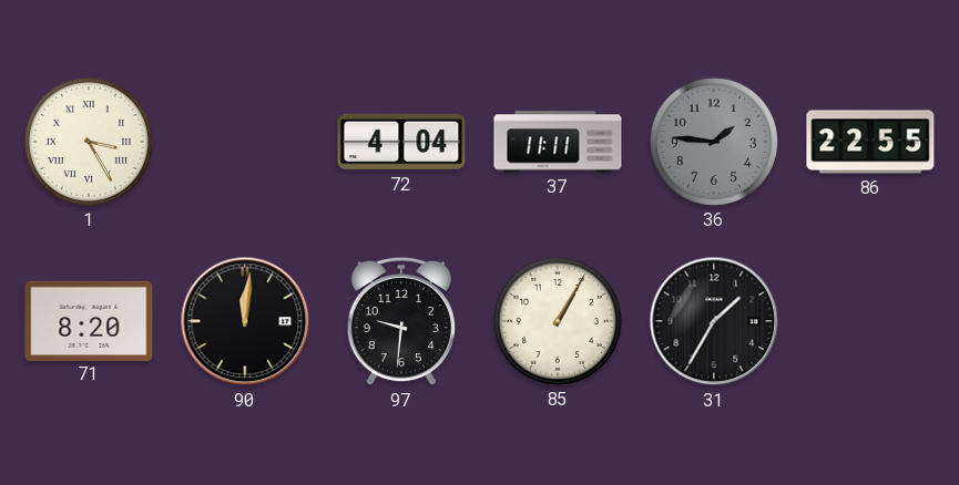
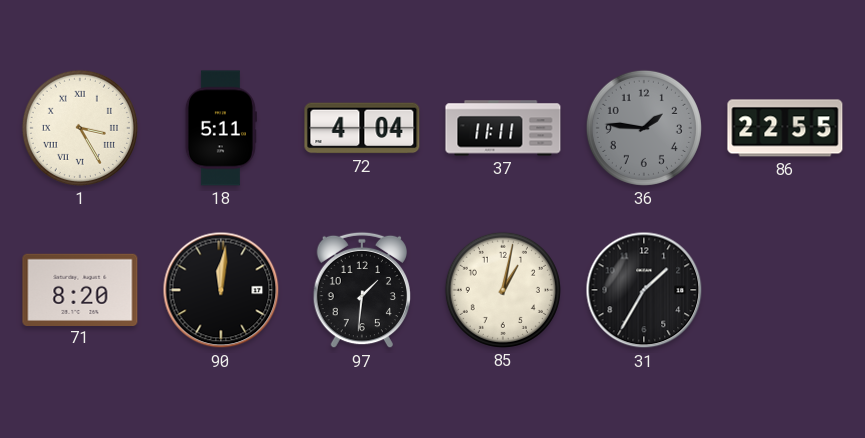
18: none -> 5:11
97: 9:31 -> 1:31
85: 1:05 -> 1:02
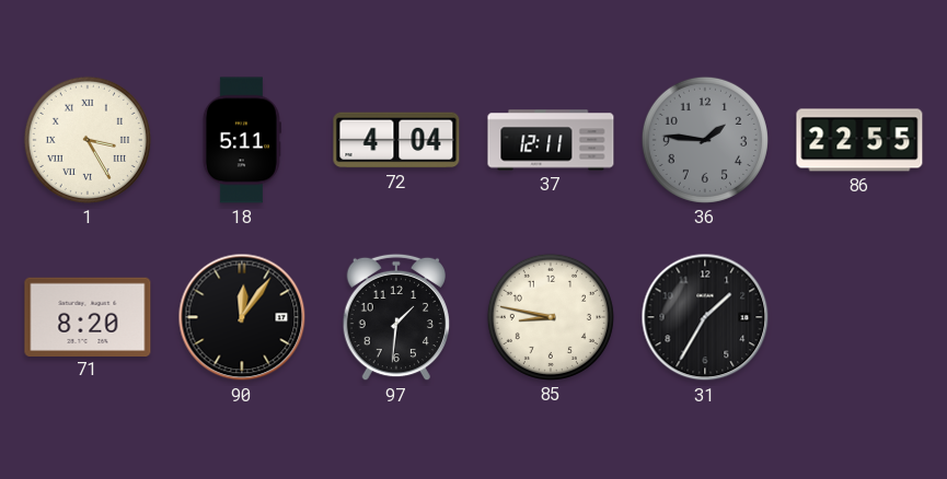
37: 11:11 -> 12:11
90: 12:01 -> 12:06
85: 1:02 -> 8:47
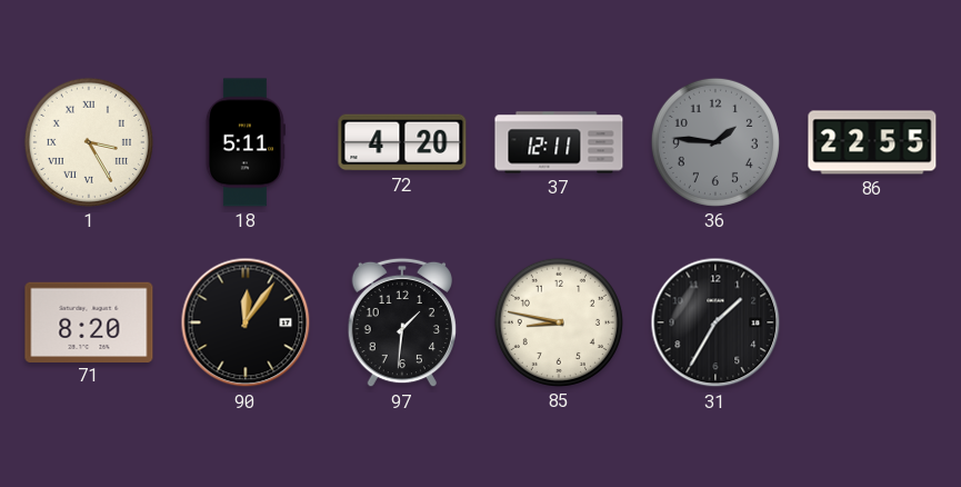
72: 4:04 -> 4:20
